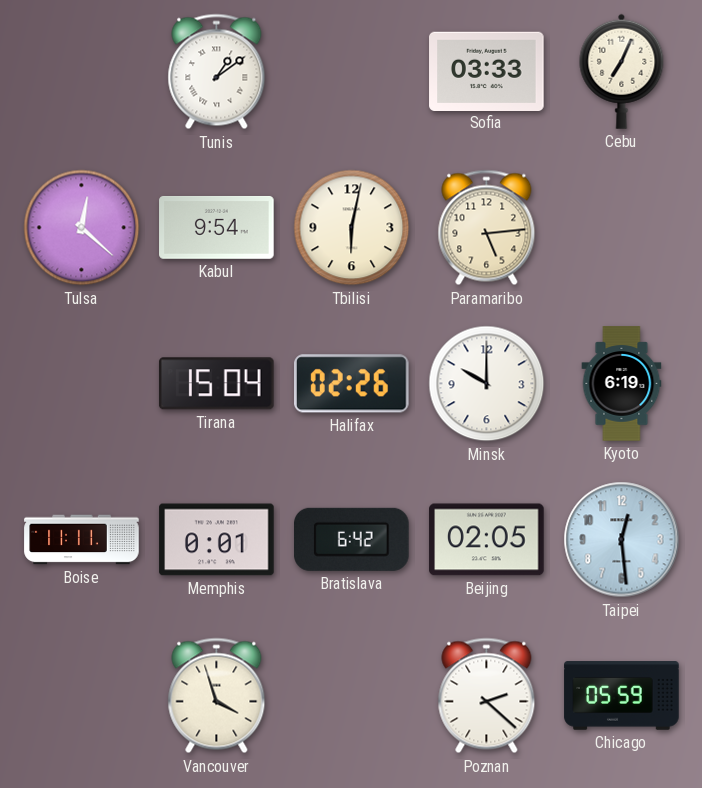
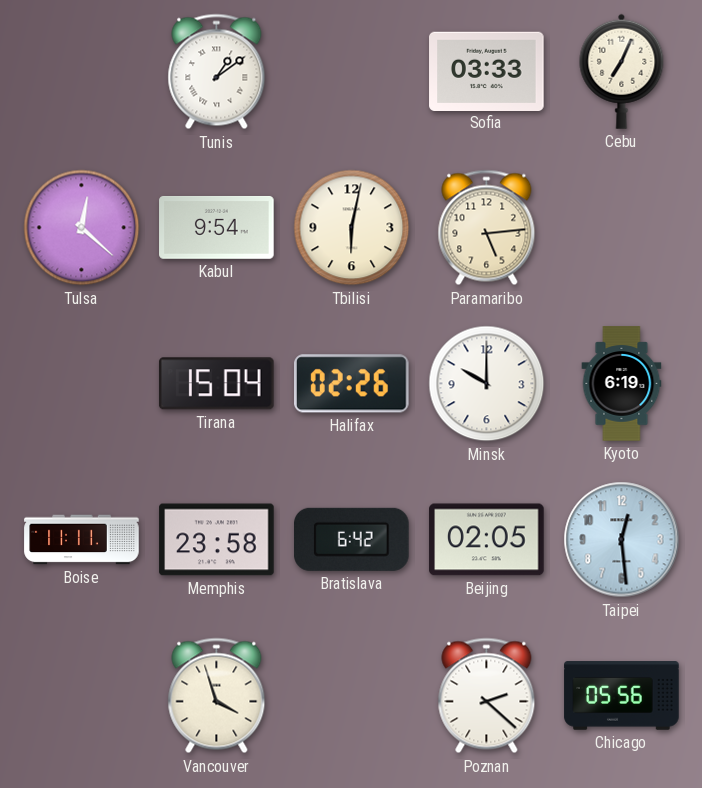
Memphis: 0:01 -> 23:58
Chicago: 05:59 -> 05:56
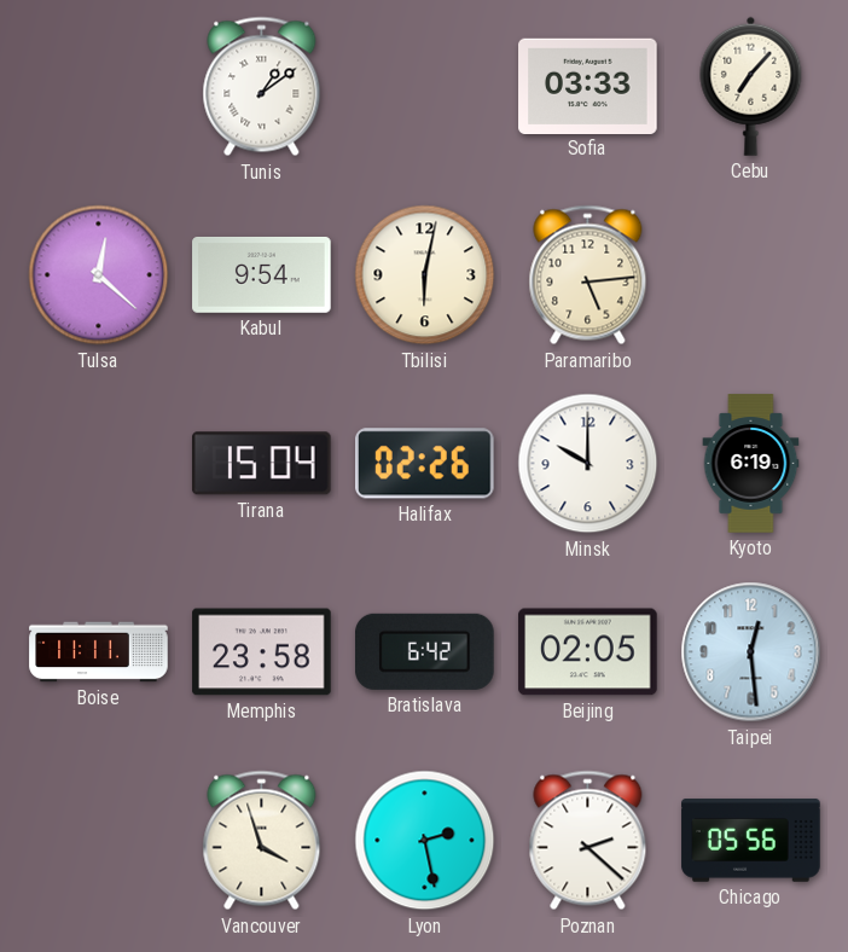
Cebu: 7:04 -> 7:07
Lyon: none -> 2:28
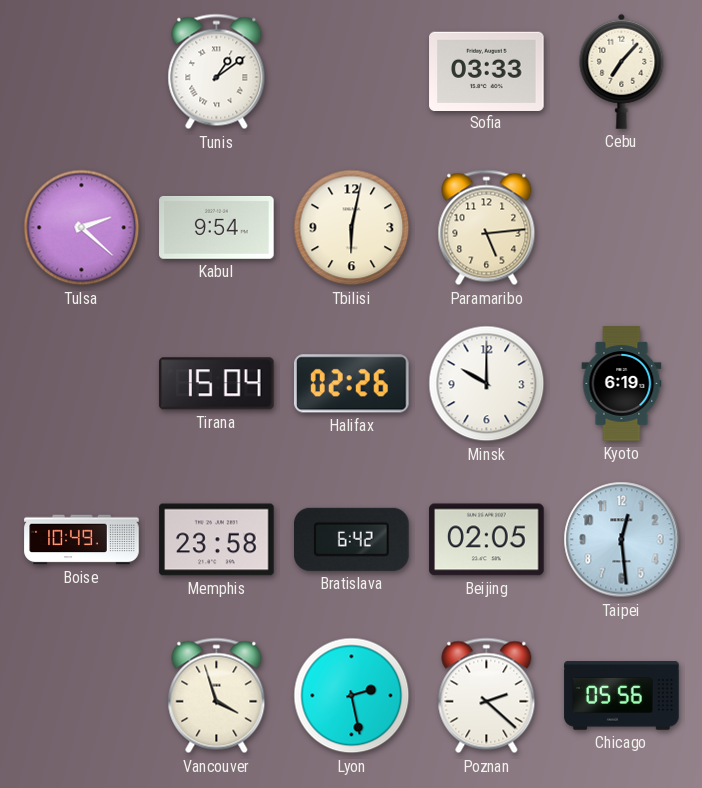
Tulsa: 12:22 -> 2:22
Boise: 11:11 -> 10:49
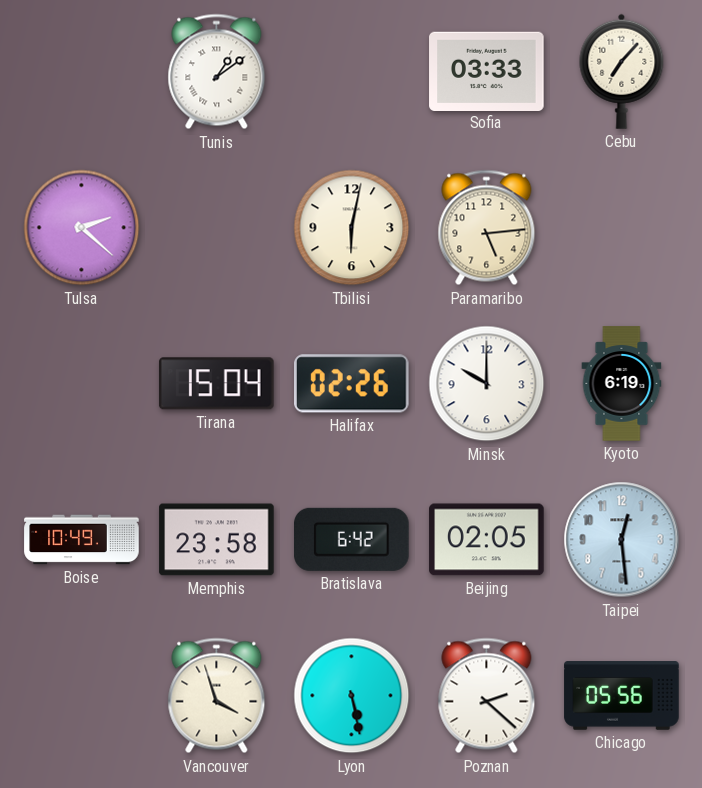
Kabul: 9:54 -> none
Lyon: 2:28 -> 5:28
